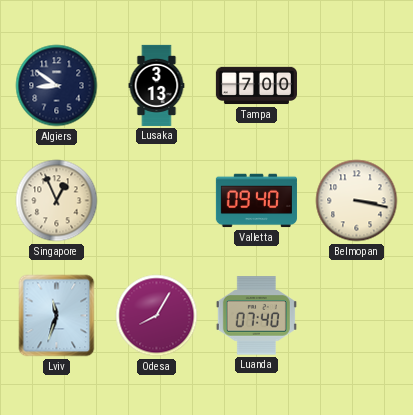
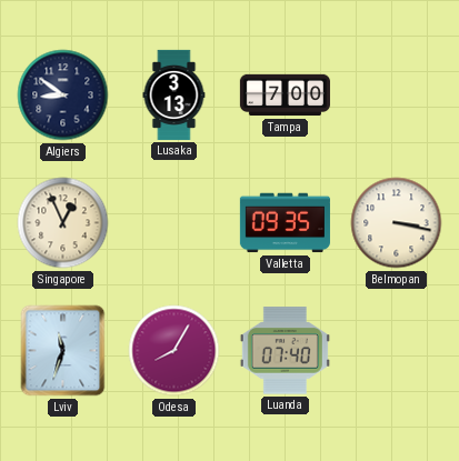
Valletta: 09:40 -> 09:35
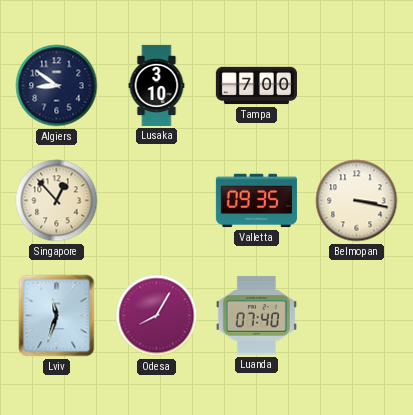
Lusaka: 3:13 -> 3:10
Singapore: 12:56 -> 12:53
